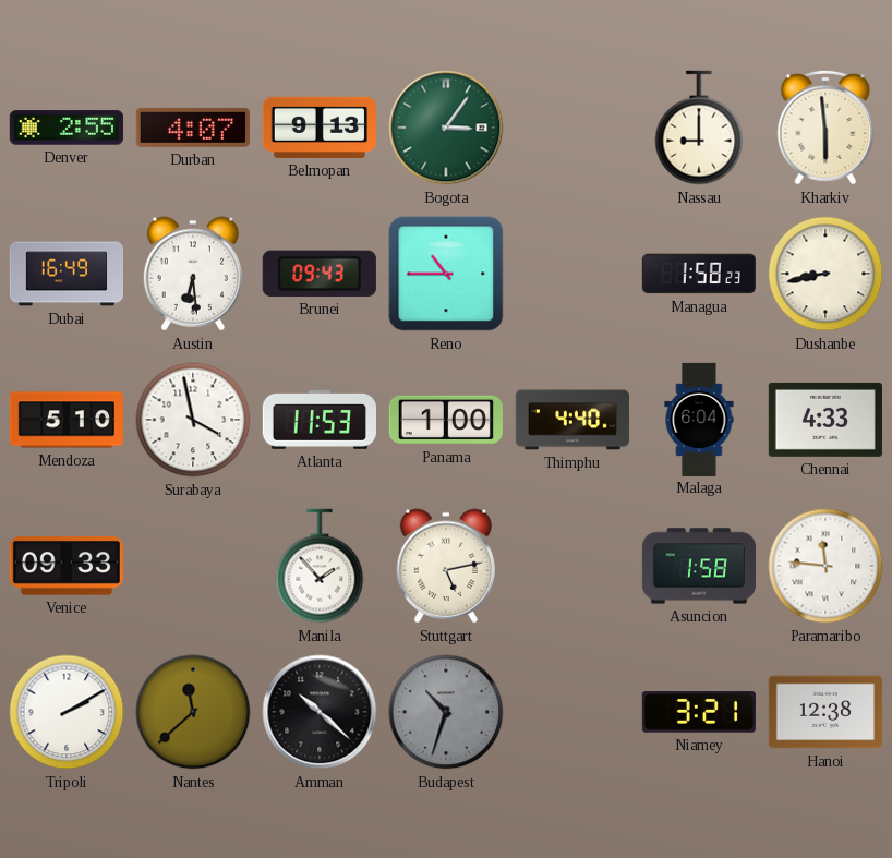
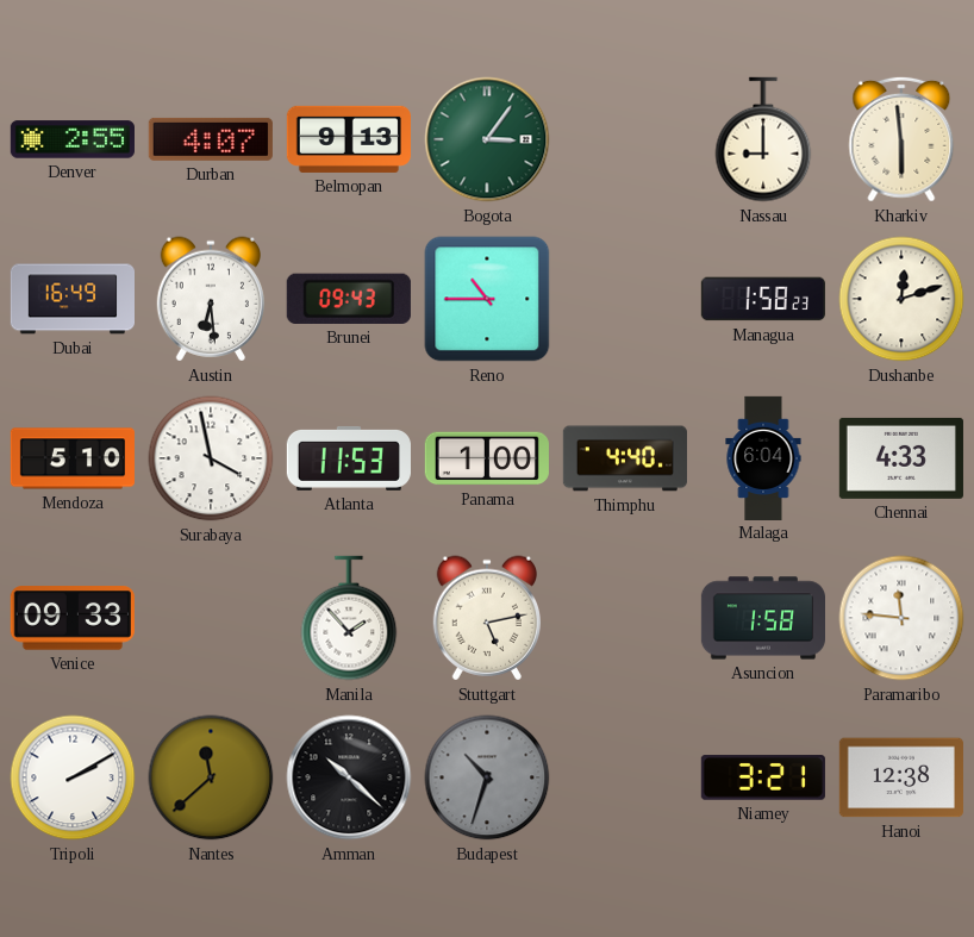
Dushanbe: 8:43 -> 12:12
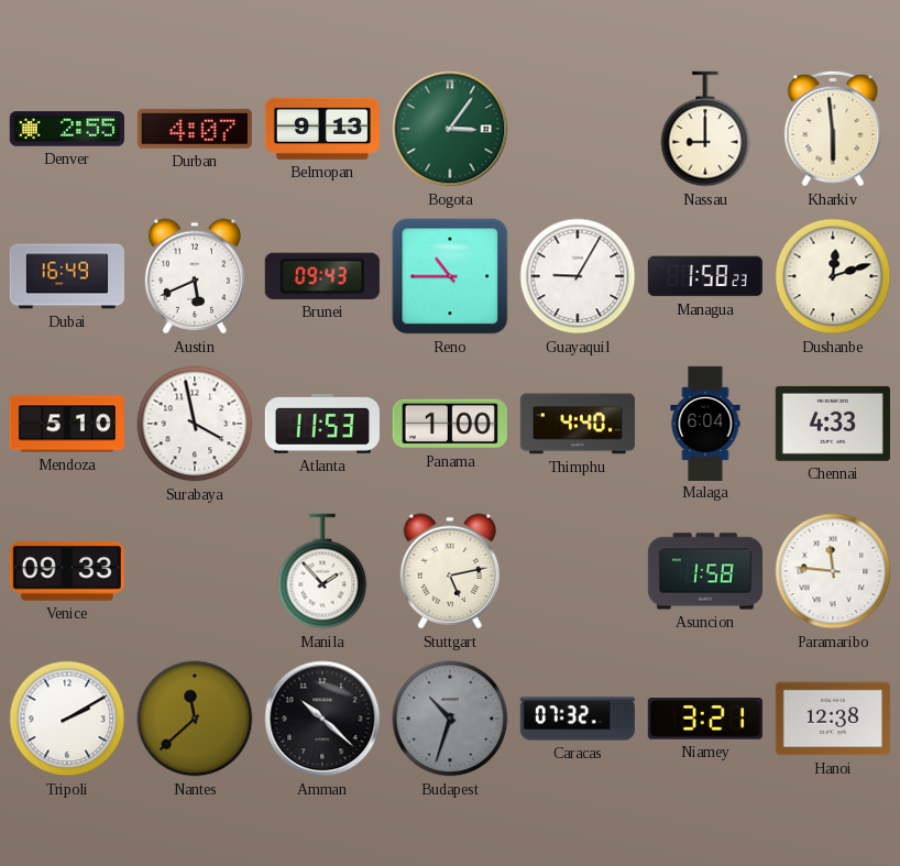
Austin: 6:29 -> 5:41
Guayaquil: none -> 9:05
Caracas: none -> 07:32
